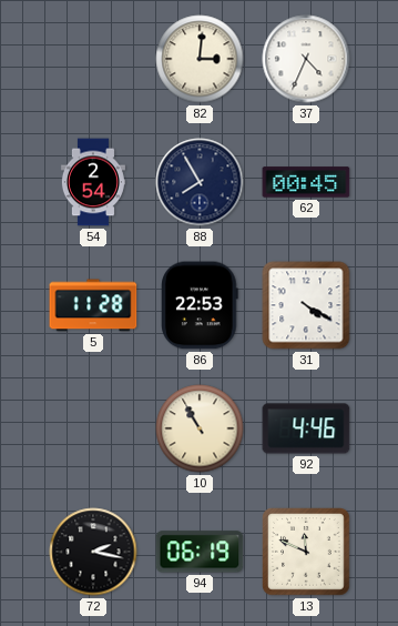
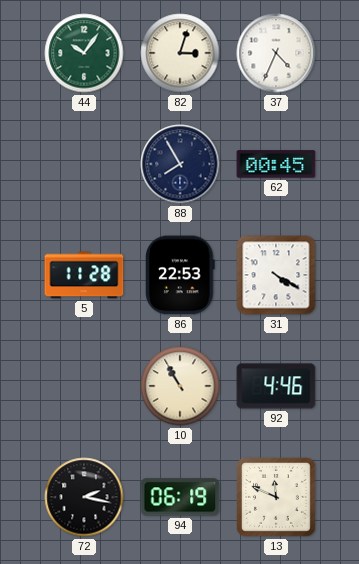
44: none -> 10:06
82: 3:01 -> 3:03
54: 2:54 -> none
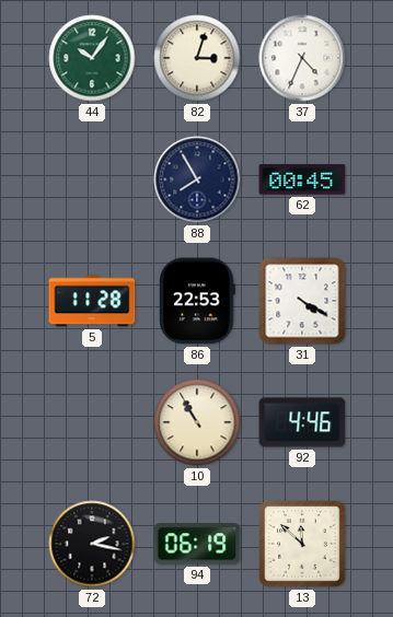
13: 11:49 -> 11:52
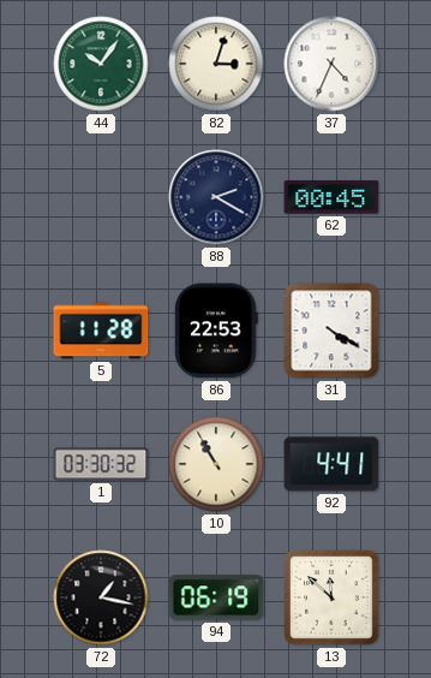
88: 7:55 -> 2:20
1: none -> 03:30
92: 4:46 -> 4:41
72: 2:17 -> 1:17
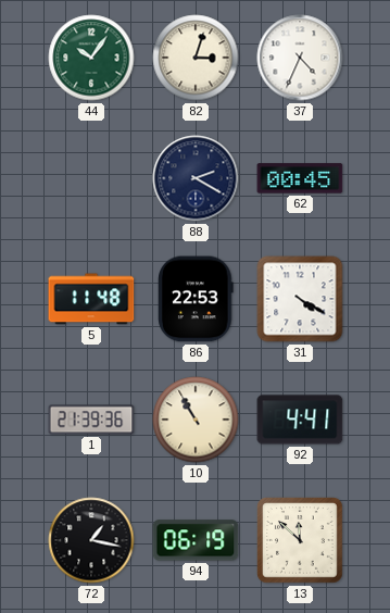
5: 11:28 -> 11:48
1: 03:30 -> 21:39
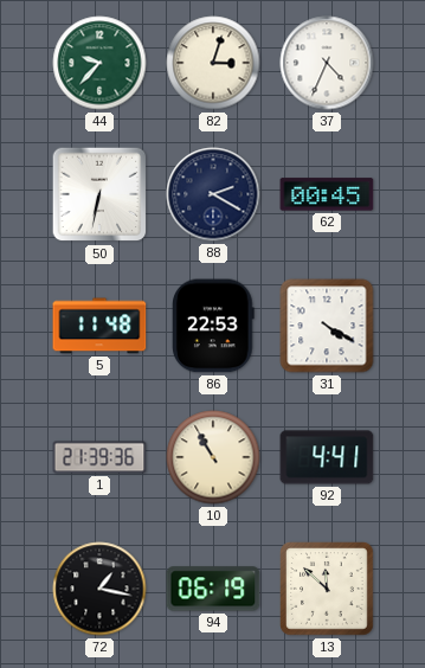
44: 10:06 -> 9:37
50: none -> 6:32
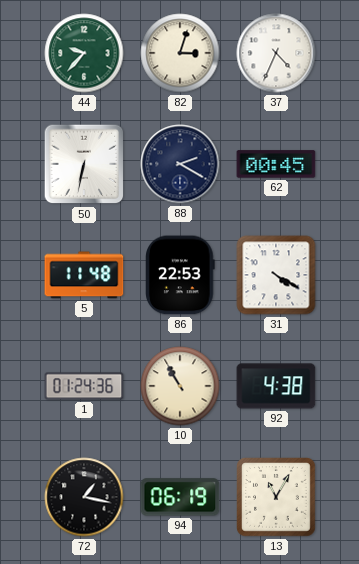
1: 21:39 -> 01:24
92: 4:41 -> 4:38
13: 11:52 -> 11:05
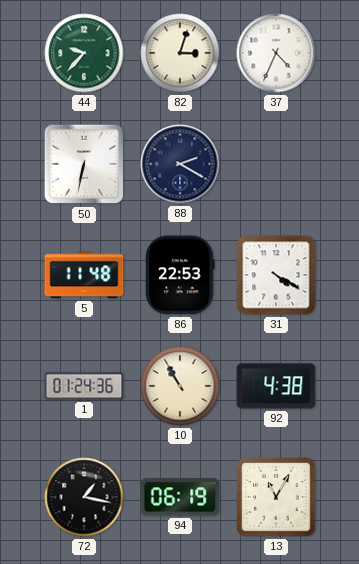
62: 00:45 -> none
